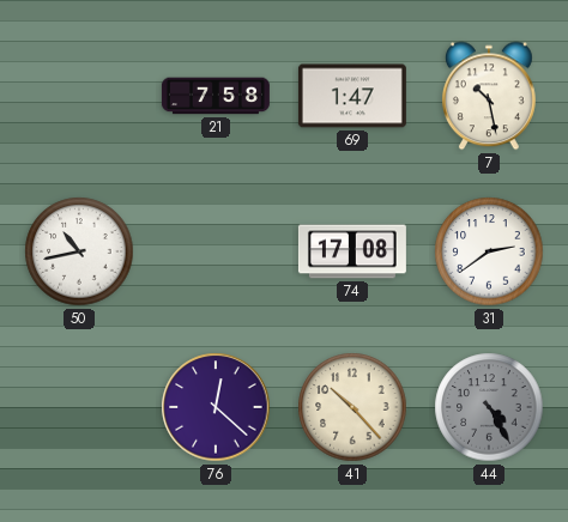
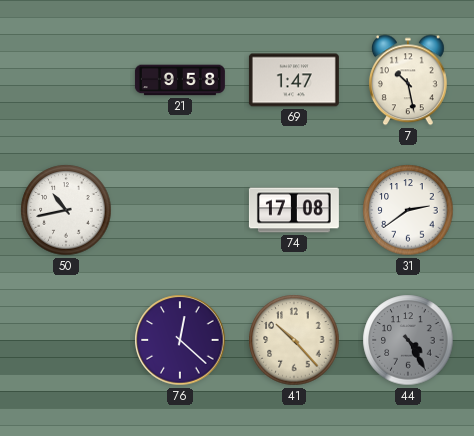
21: 7:58 -> 9:58
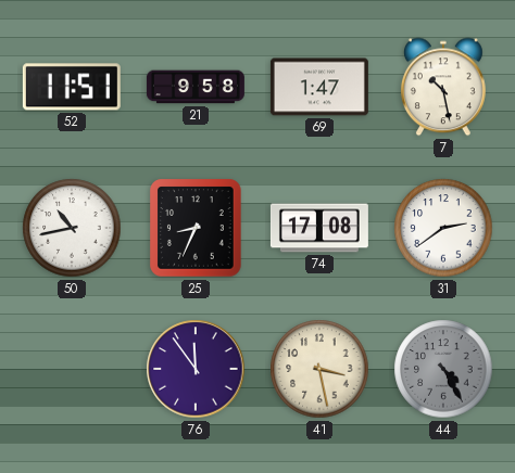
52: none -> 11:51
25: none -> 8:34
76: 12:22 -> 11:54
41: 10:23 -> 3:28
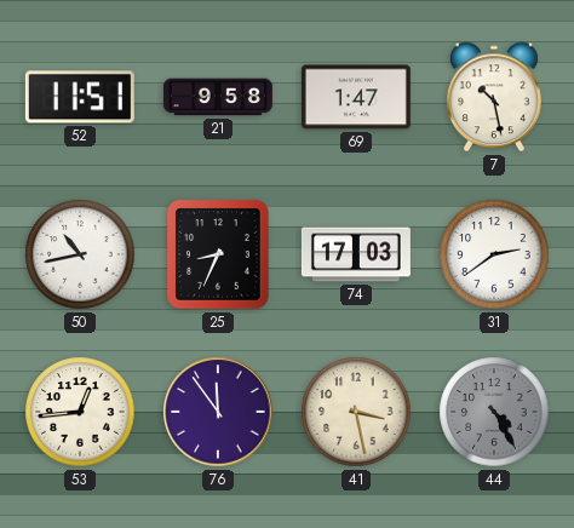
74: 17:08 -> 17:03
53: none -> 12:44
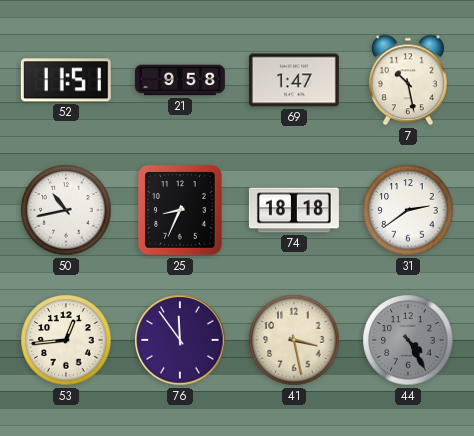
74: 17:03 -> 18:18
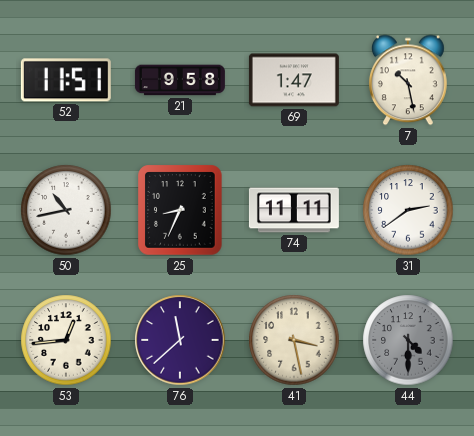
74: 18:18 -> 11:11
76: 11:54 -> 11:38
44: 4:25 -> 4:30
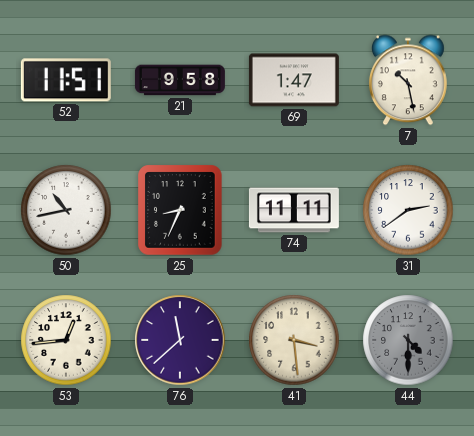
41: 3:28 -> 3:29
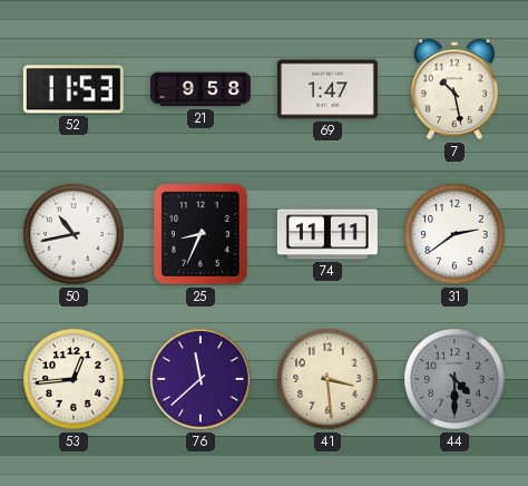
52: 11:51 -> 11:53
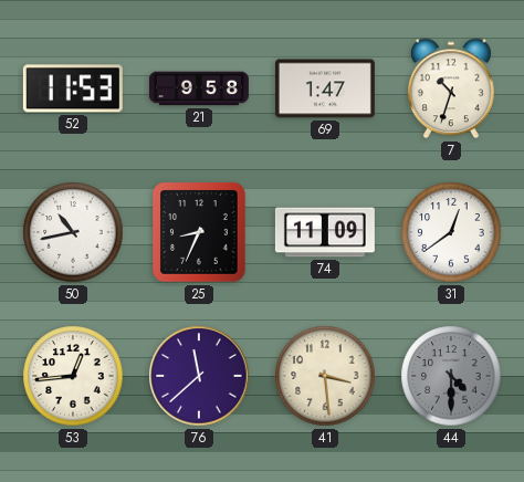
7: 10:28 -> 10:33
74: 11:11 -> 11:09
31: 2:39 -> 12:39
